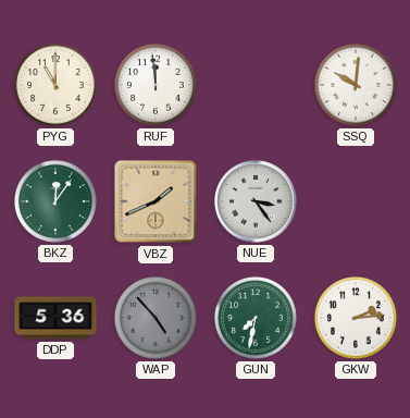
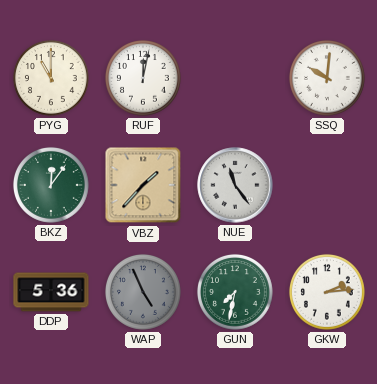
RUF: 11:59 -> 12:02
VBZ: 1:41 -> 1:37
NUE: 3:24 -> 11:24
WAP: 4:53 -> 4:56
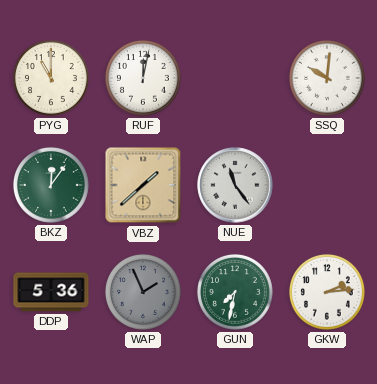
VBZ: 1:37 -> 1:38
WAP: 4:56 -> 1:56
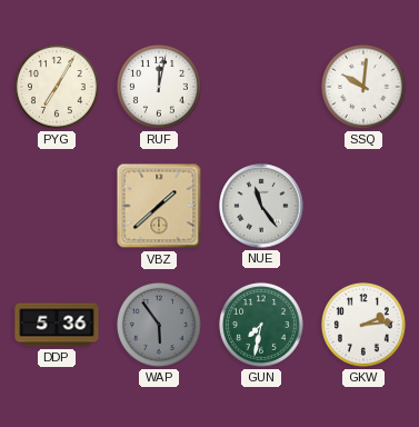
PYG: 11:00 -> 7:05
BKZ: 12:06 -> none
WAP: 1:56 -> 5:54
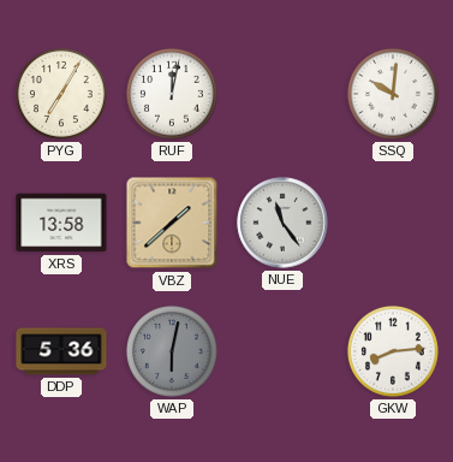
XRS: none -> 13:58
WAP: 5:54 -> 6:02
GUN: 7:32 -> none
GKW: 2:14 -> 8:14
